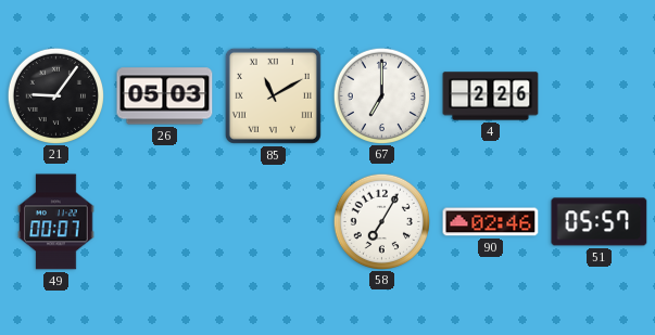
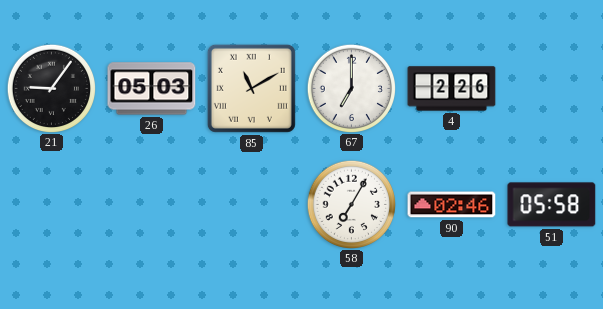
49: 00:07 -> none
51: 05:57 -> 05:58
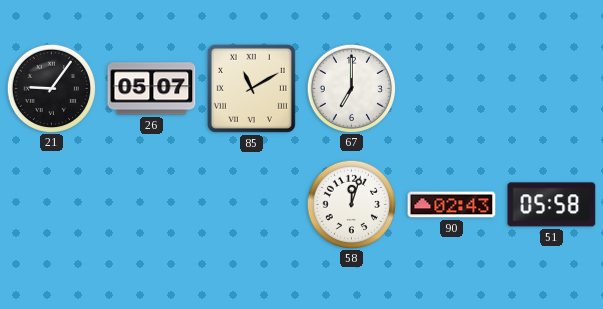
26: 05:03 -> 05:07
4: 2:26 -> none
58: 7:05 -> 12:03
90: 02:46 -> 02:43
